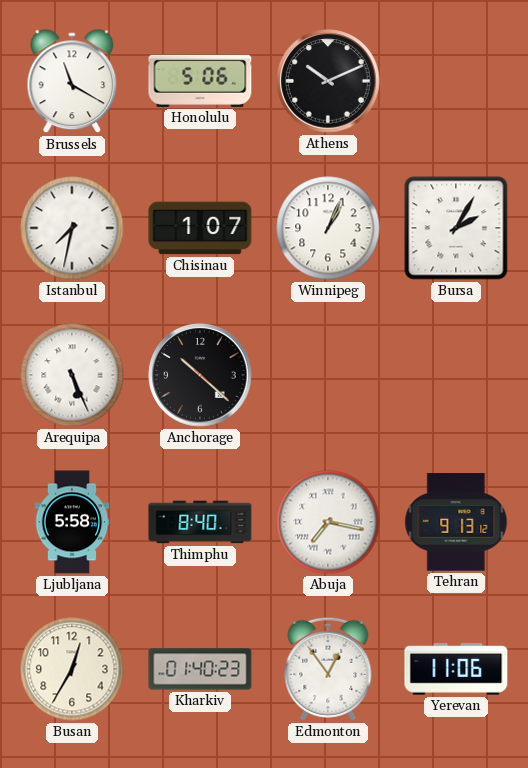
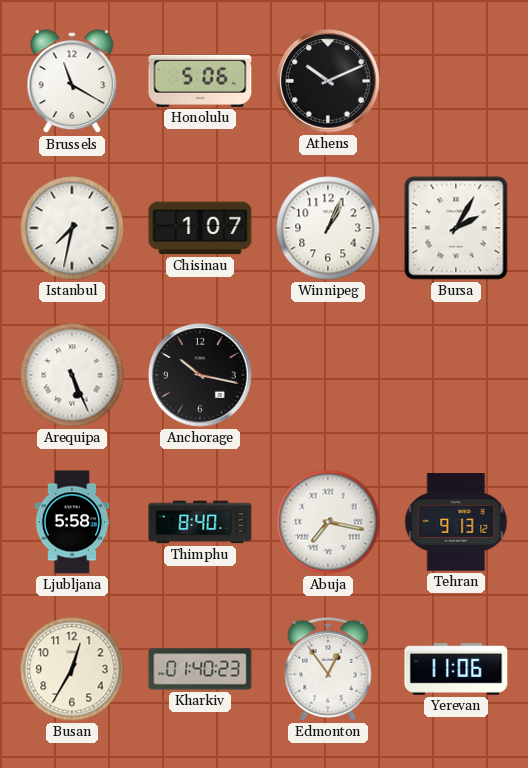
Anchorage: 10:22 -> 10:17
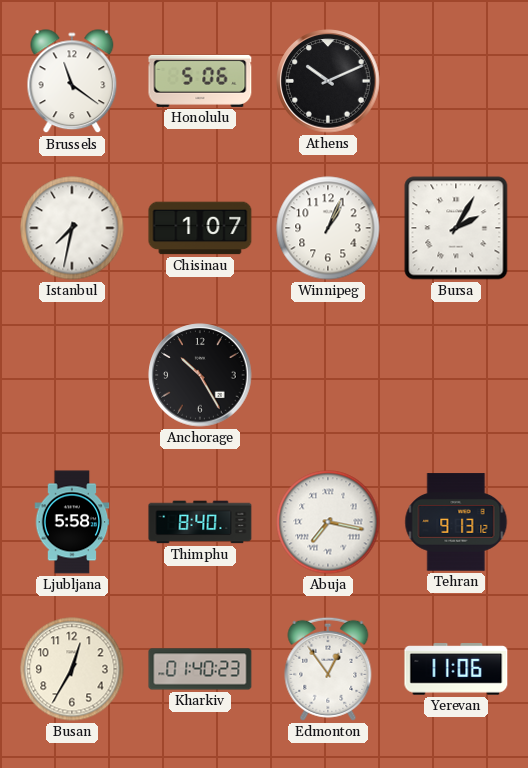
Brussels: 11:20 -> 11:21
Arequipa: 5:26 -> none
Anchorage: 10:17 -> 10:25
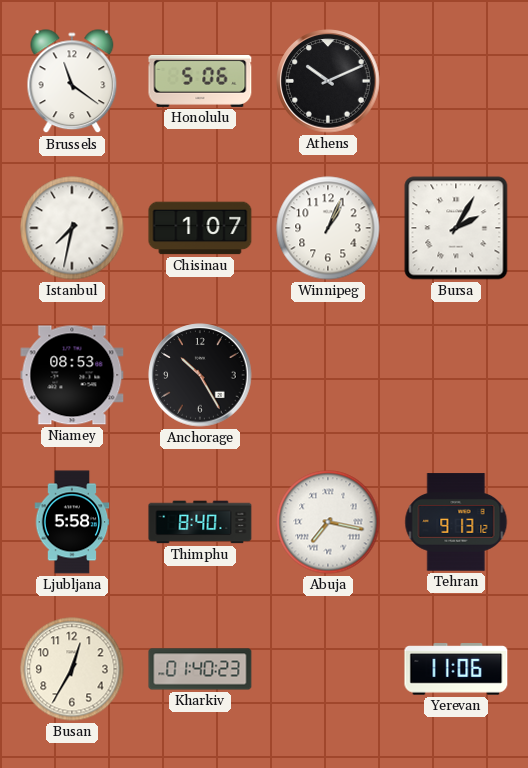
Niamey: none -> 08:53
Edmonton: 12:54 -> none
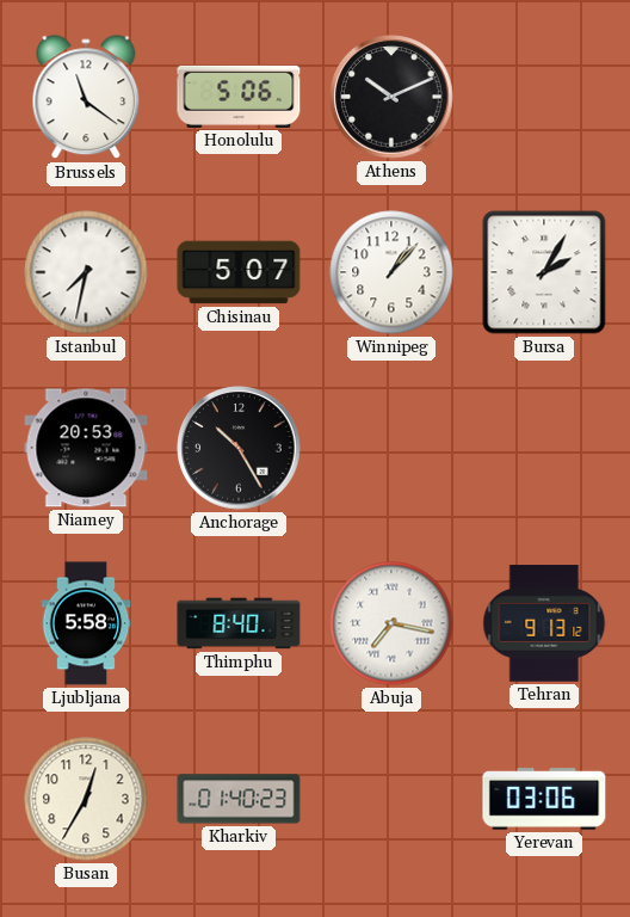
Chisinau: 1:07 -> 5:07
Winnipeg: 1:04 -> 1:07
Niamey: 08:53 -> 20:53
Yerevan: 11:06 -> 03:06
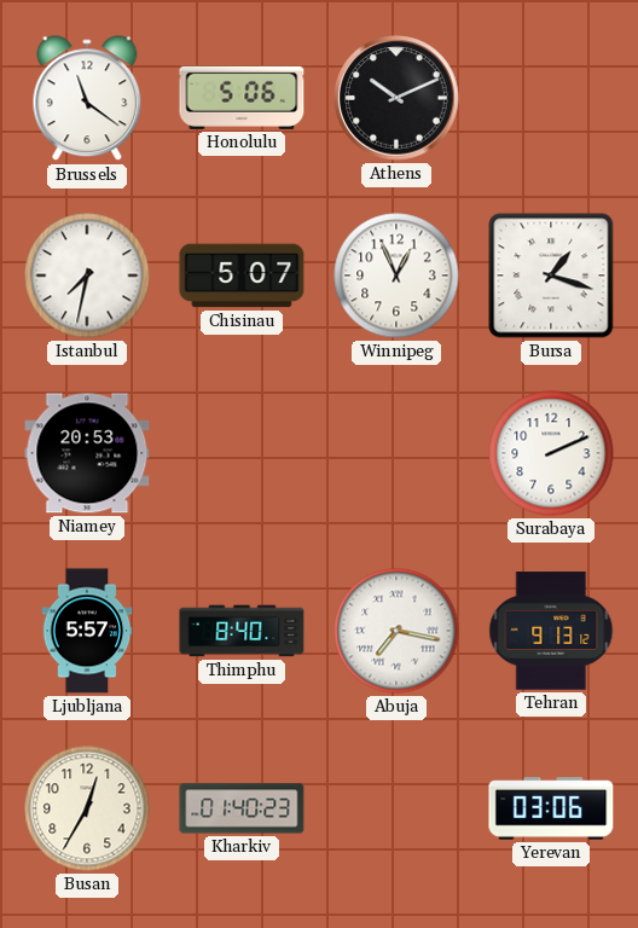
Winnipeg: 1:07 -> 12:56
Bursa: 2:05 -> 1:18
Anchorage: 10:25 -> none
Surabaya: none -> 2:11
Ljubljana: 5:58 -> 5:57
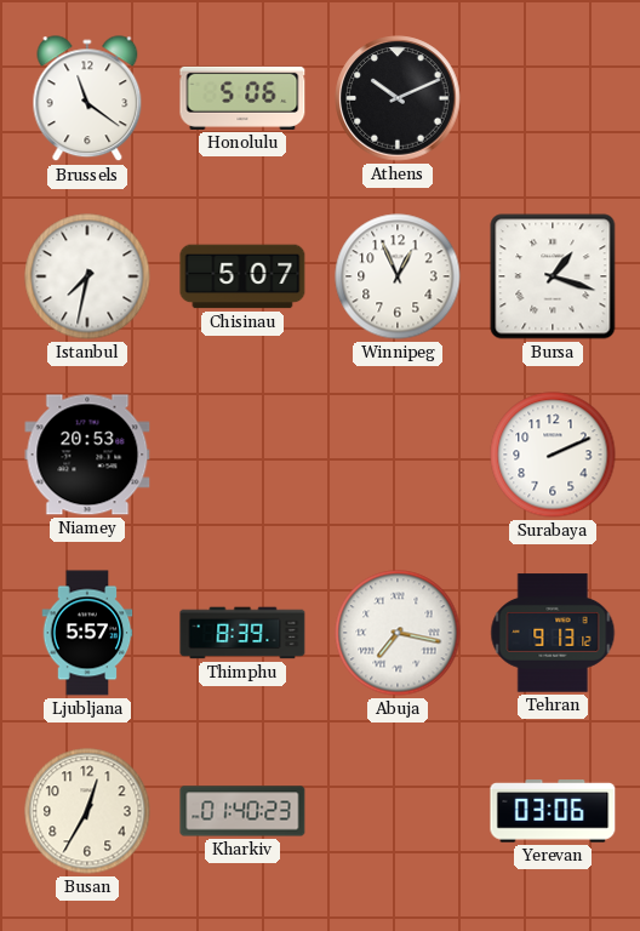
Thimphu: 8:40 -> 8:39
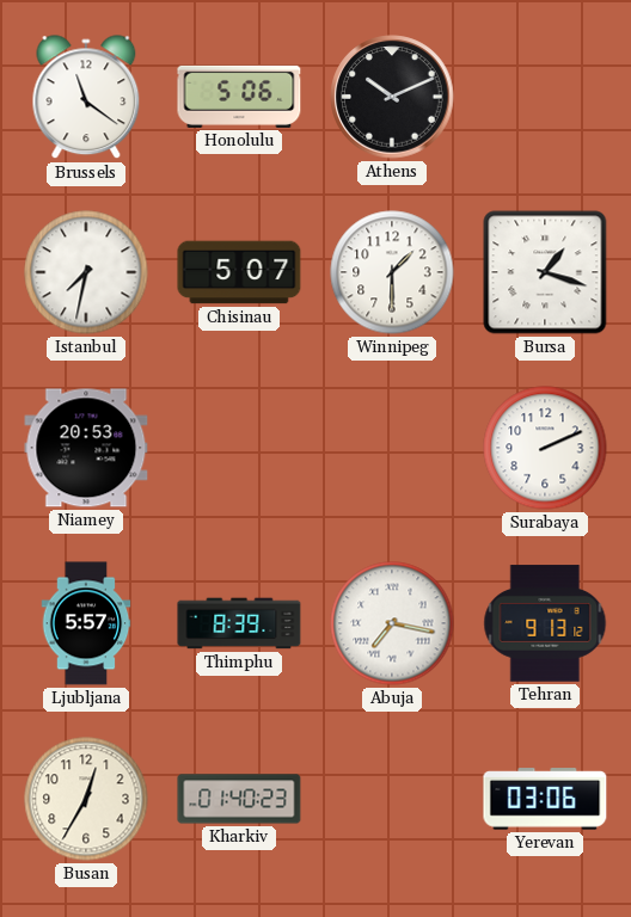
Winnipeg: 12:56 -> 1:30
